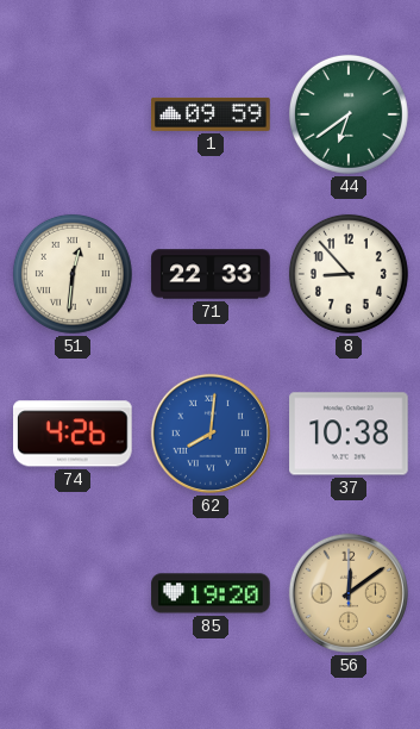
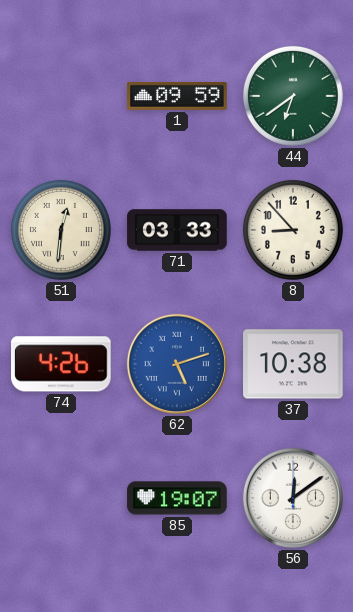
71: 22:33 -> 03:33
62: 8:01 -> 5:12
85: 19:20 -> 19:07
56 dial: champagne -> white
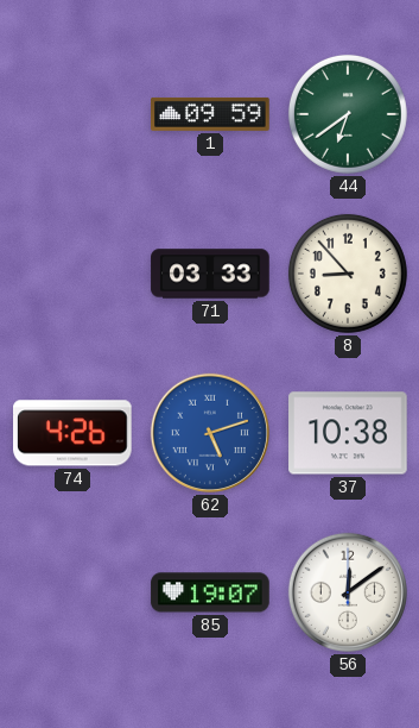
51: 12:31 -> none
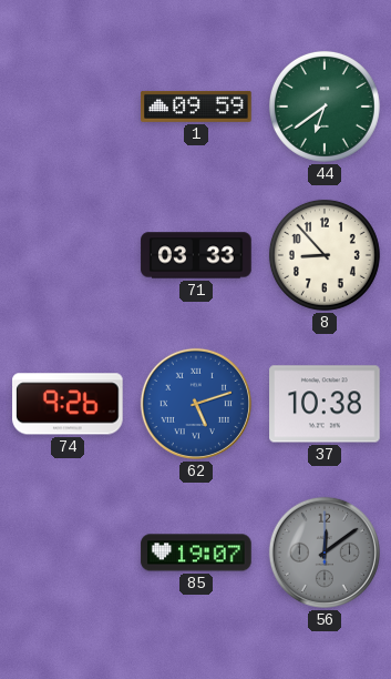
74: 4:26 -> 9:26
56 dial: white -> grey
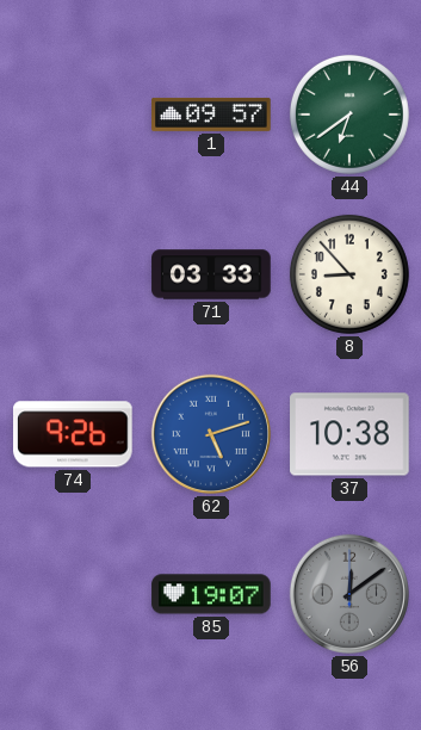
1: 09:59 -> 09:57
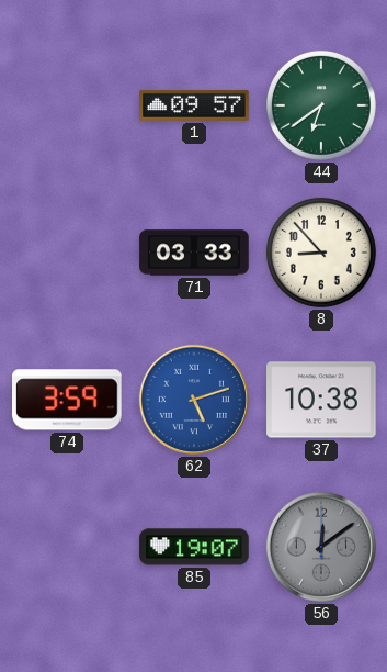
74: 9:26 -> 3:59
